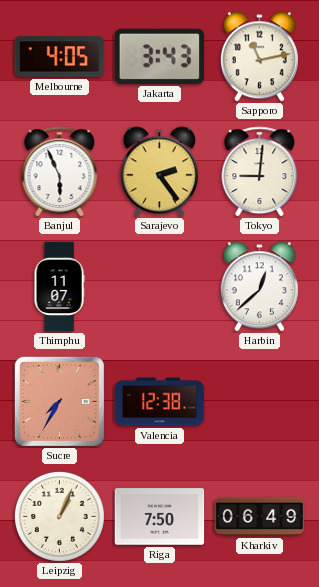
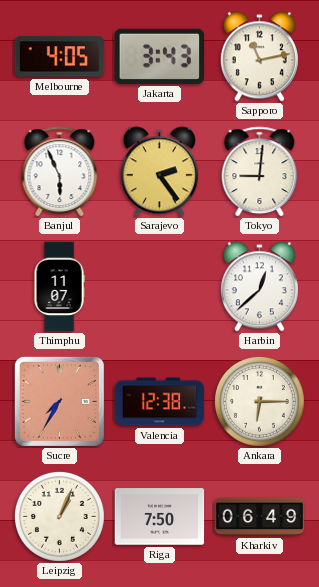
Ankara: none -> 6:15
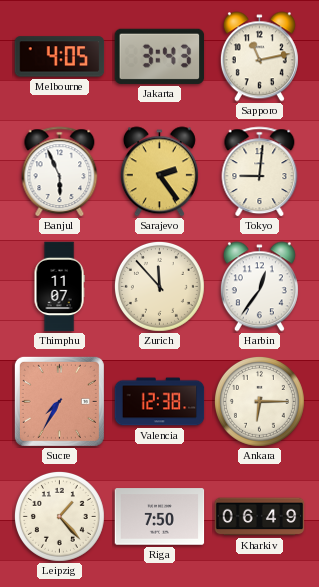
Zurich: none -> 11:53
Harbin: 12:38 -> 12:36
Leipzig: 1:04 -> 1:23
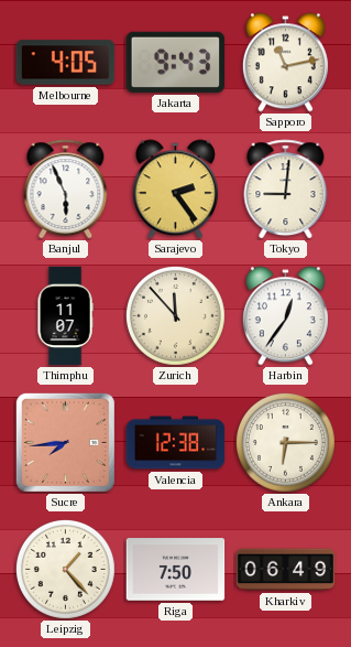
Jakarta: 3:43 -> 9:43
Sucre: 7:35 -> 7:44
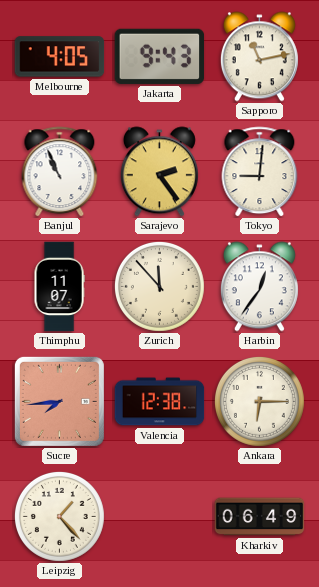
Banjul: 5:56 -> 10:56
Riga: 7:50 -> none
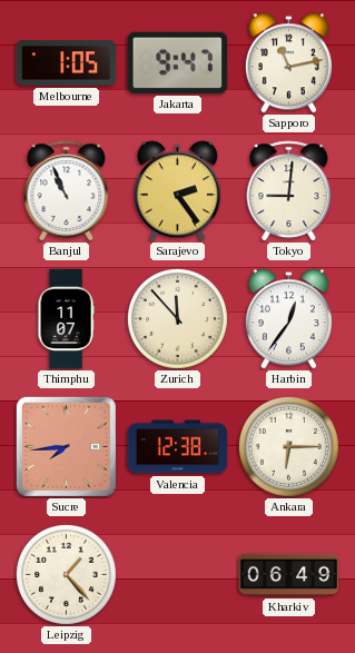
Melbourne: 4:05 -> 1:05
Jakarta: 9:43 -> 9:47
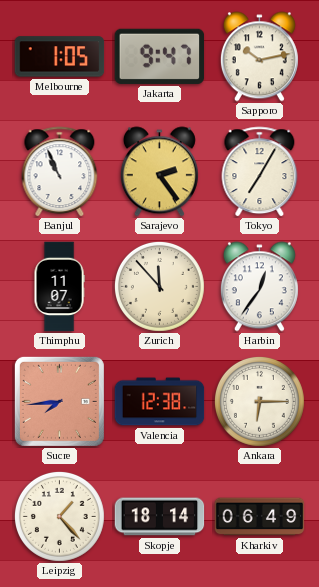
Sapporo: 11:13 -> 10:13
Tokyo: 9:01 -> 7:05
Skopje: none -> 18:14
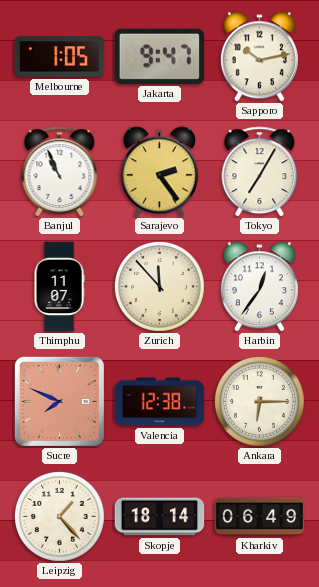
Sucre: 7:44 -> 7:49
